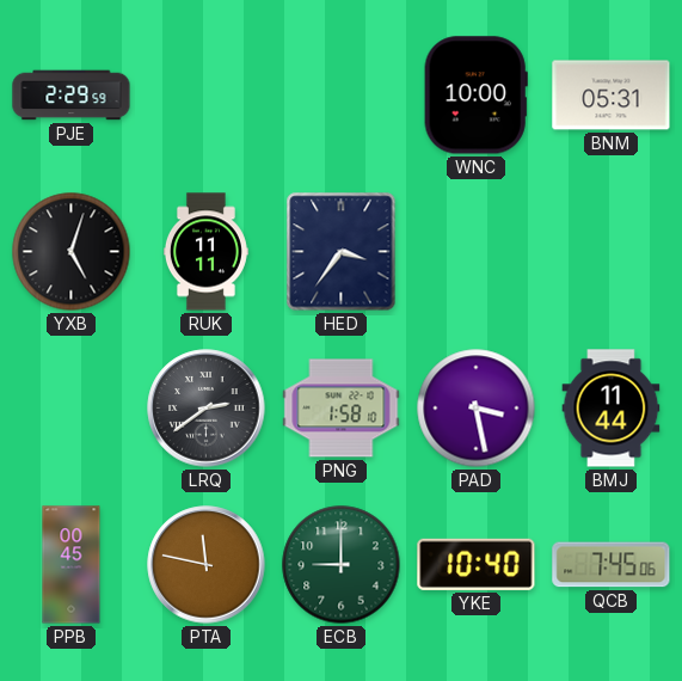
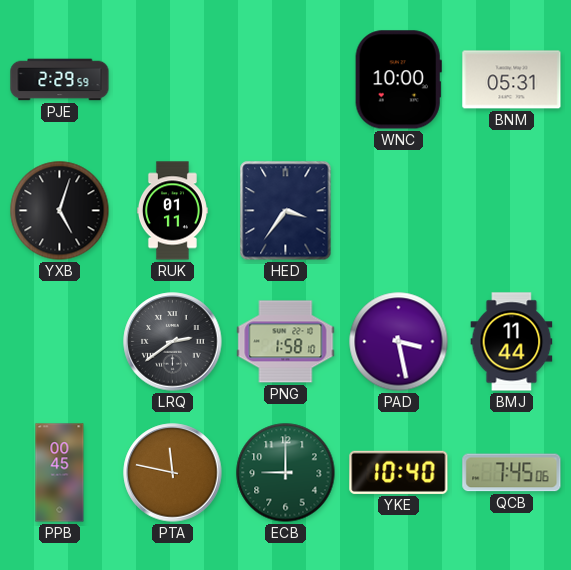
RUK: 11:11 -> 01:11
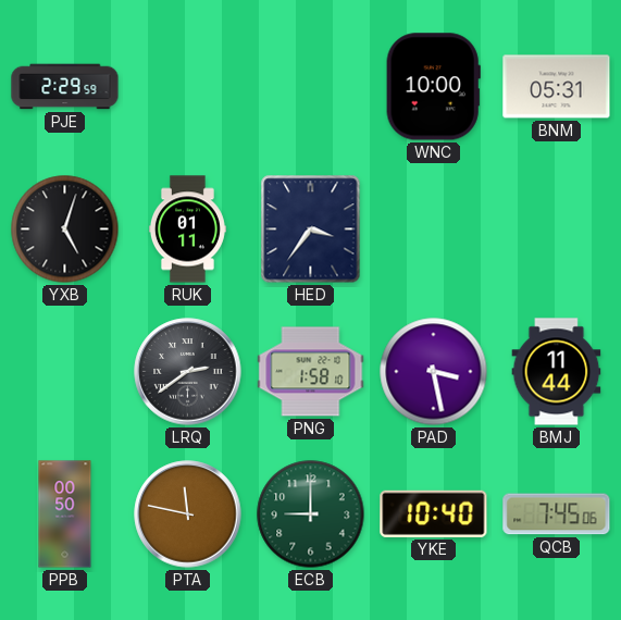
PPB: 00:45 -> 00:50
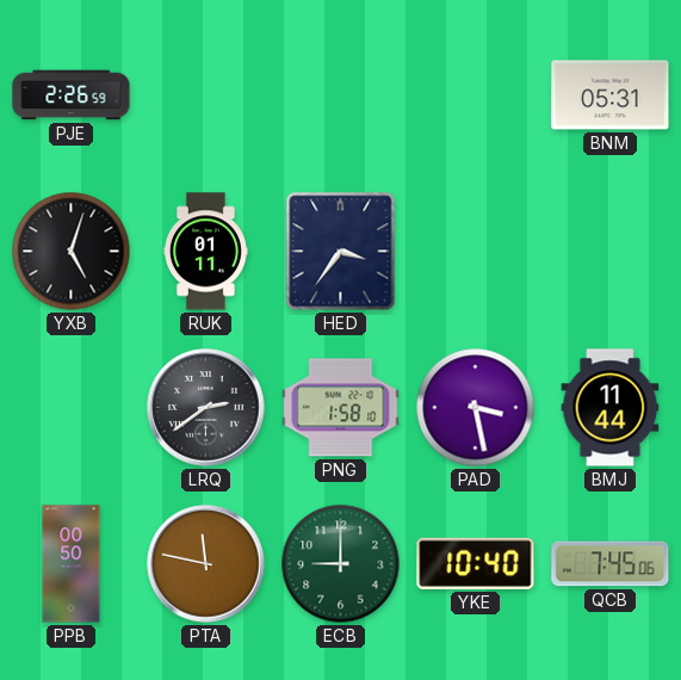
PJE: 2:29 -> 2:26
WNC: 10:00 -> none
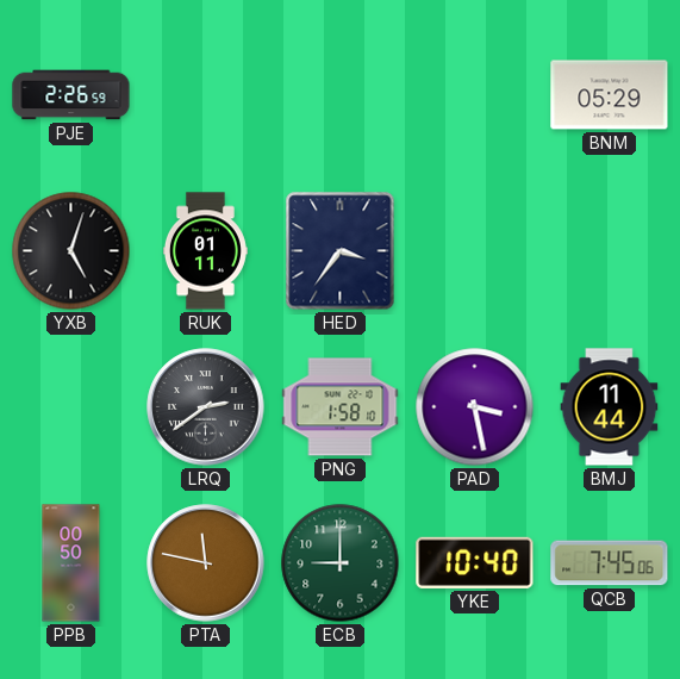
BNM: 05:31 -> 05:29
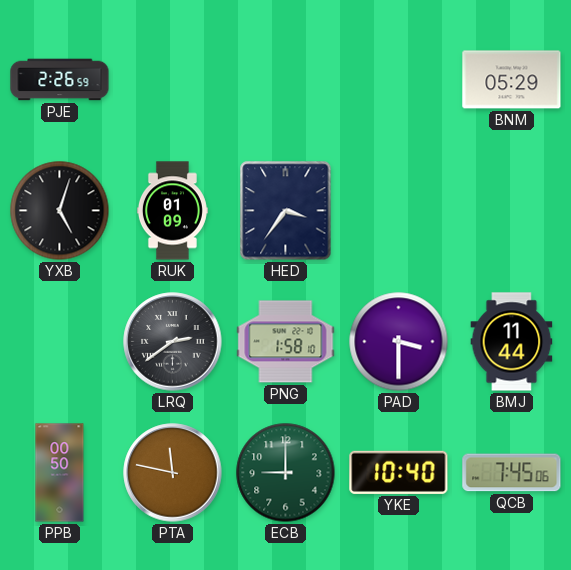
RUK: 01:11 -> 01:09
PAD: 3:28 -> 3:30
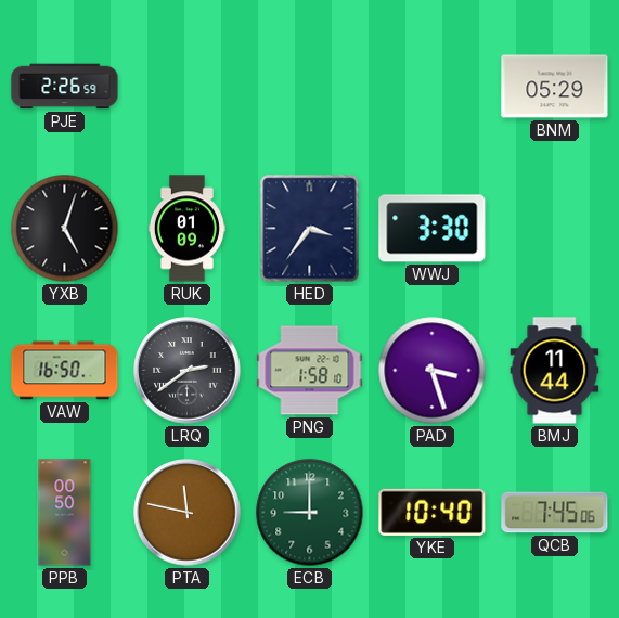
WWJ: none -> 3:30
VAW: none -> 16:50
PAD: 3:30 -> 3:27
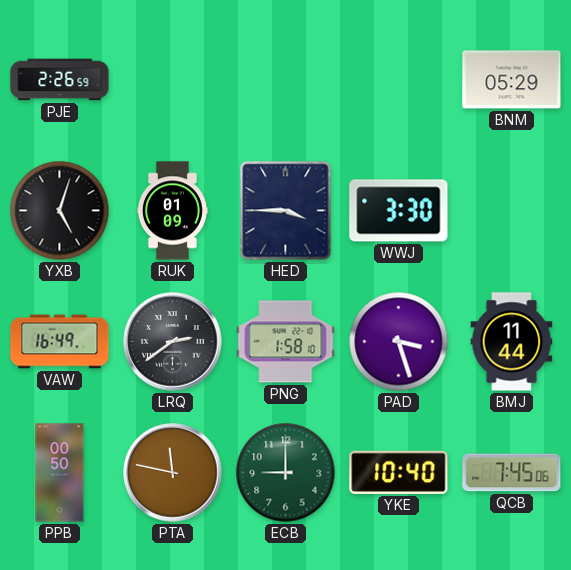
HED: 3:36 -> 3:45
VAW: 16:50 -> 16:49
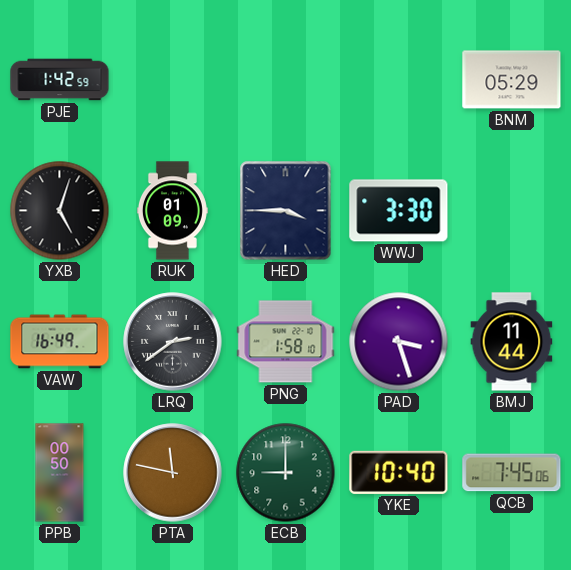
PJE: 2:26 -> 1:42
